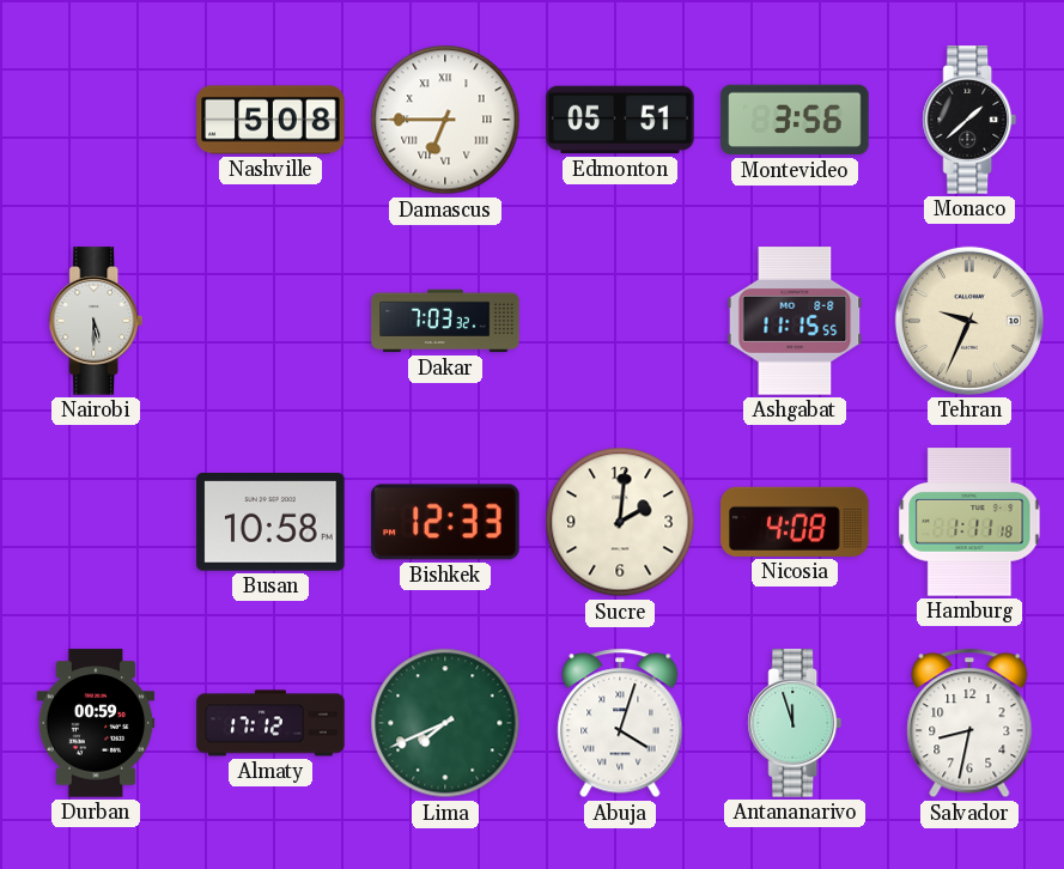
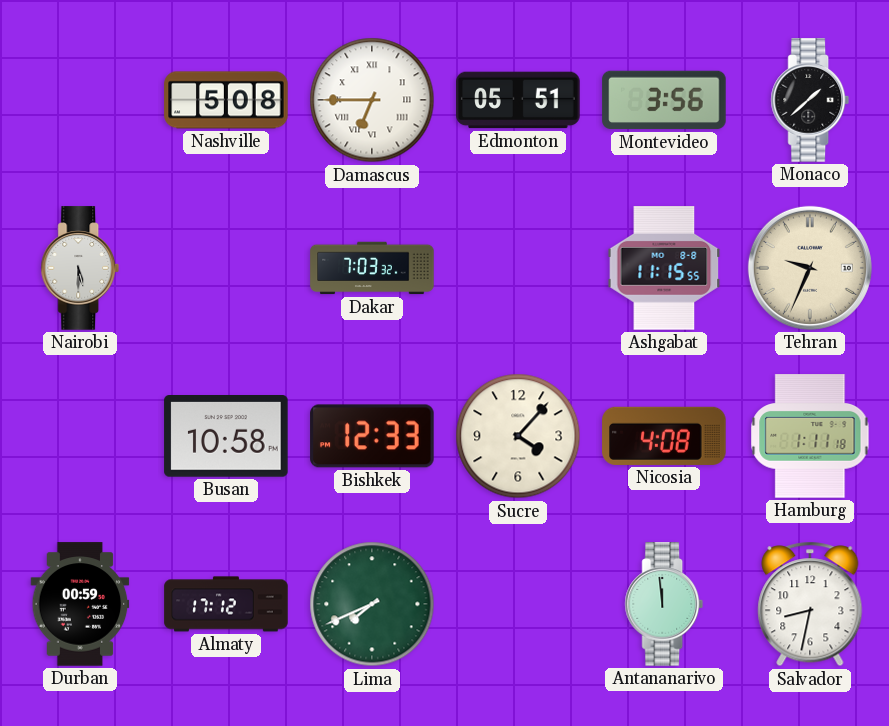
Sucre: 2:01 -> 4:07
Abuja: 4:03 -> none
Antananarivo: 11:57 -> 11:59
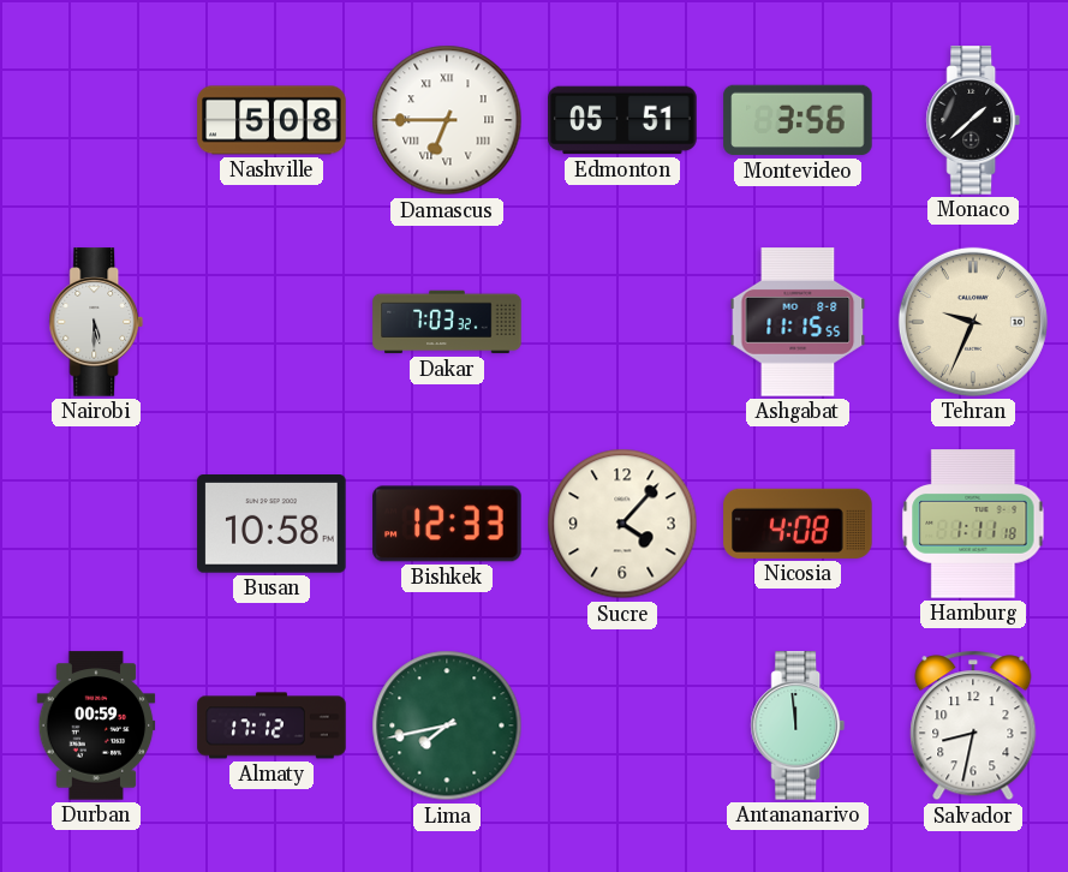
Lima: 7:41 -> 7:43
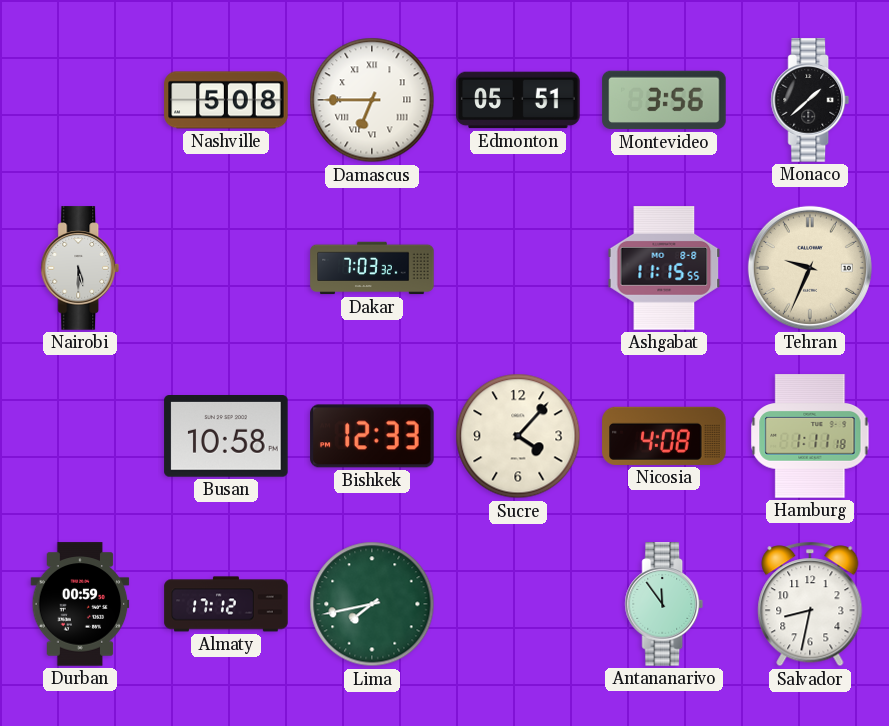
Antananarivo: 11:59 -> 11:54
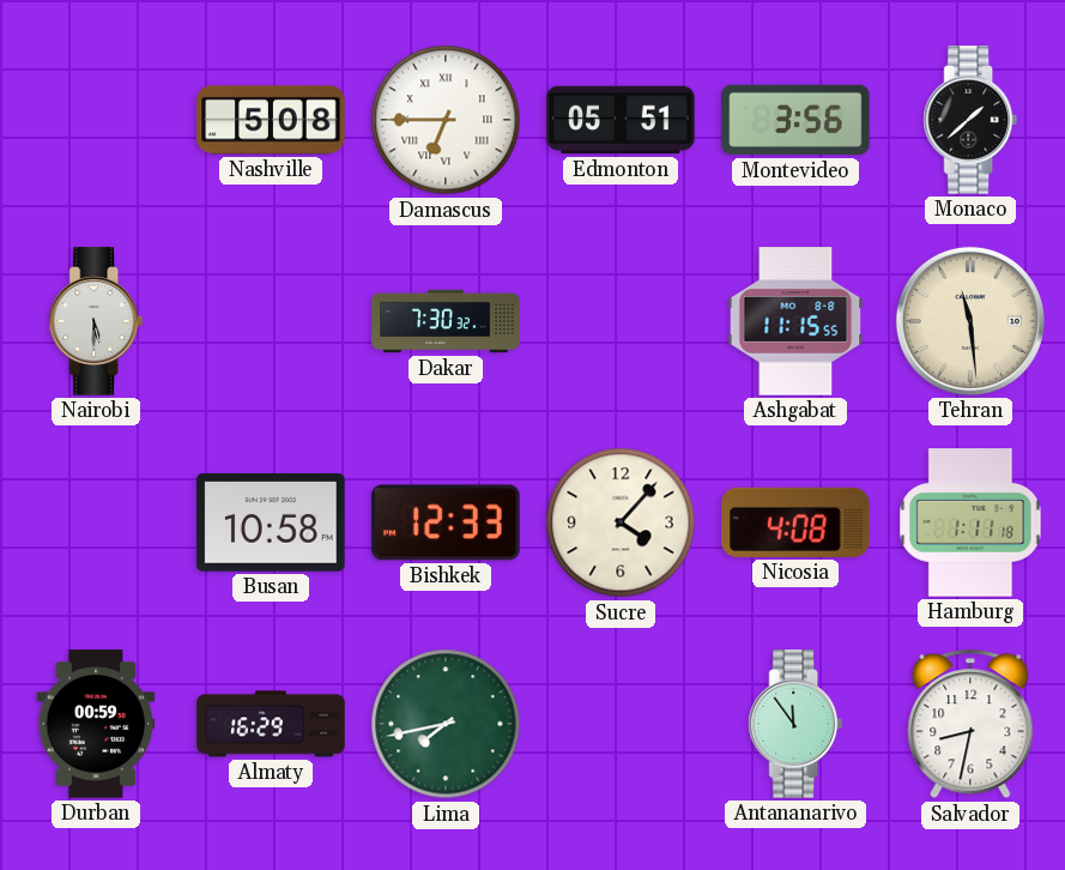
Dakar: 7:03 -> 7:30
Tehran: 9:34 -> 11:29
Almaty: 17:12 -> 16:29
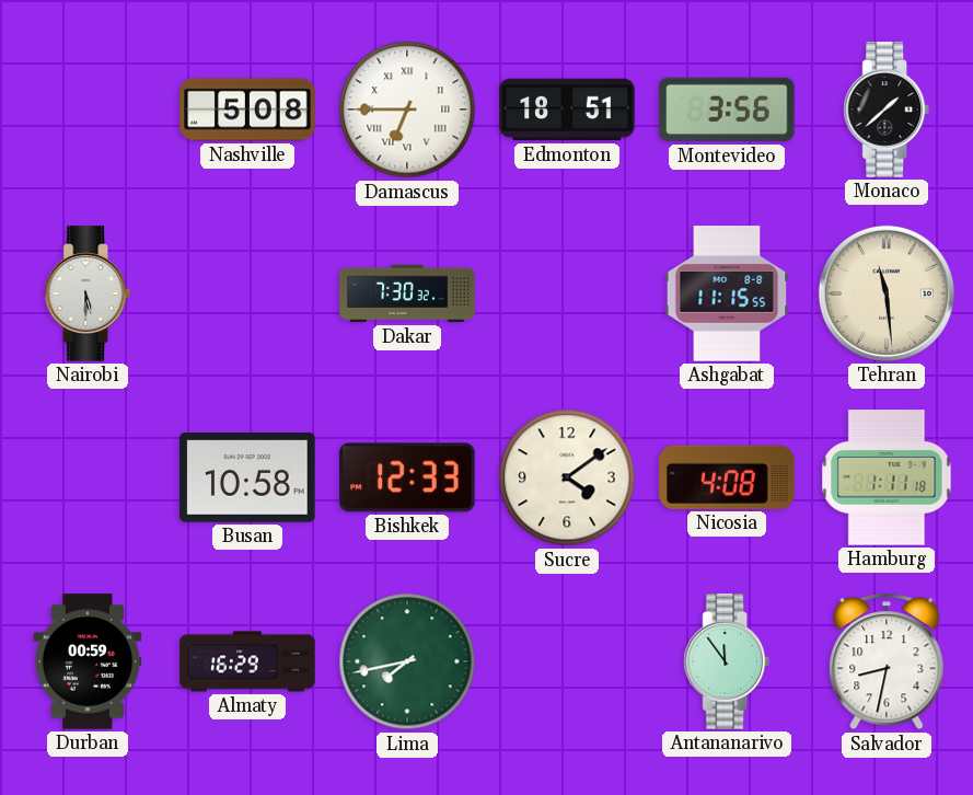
Edmonton: 05:51 -> 18:51
Sucre: 4:07 -> 4:09
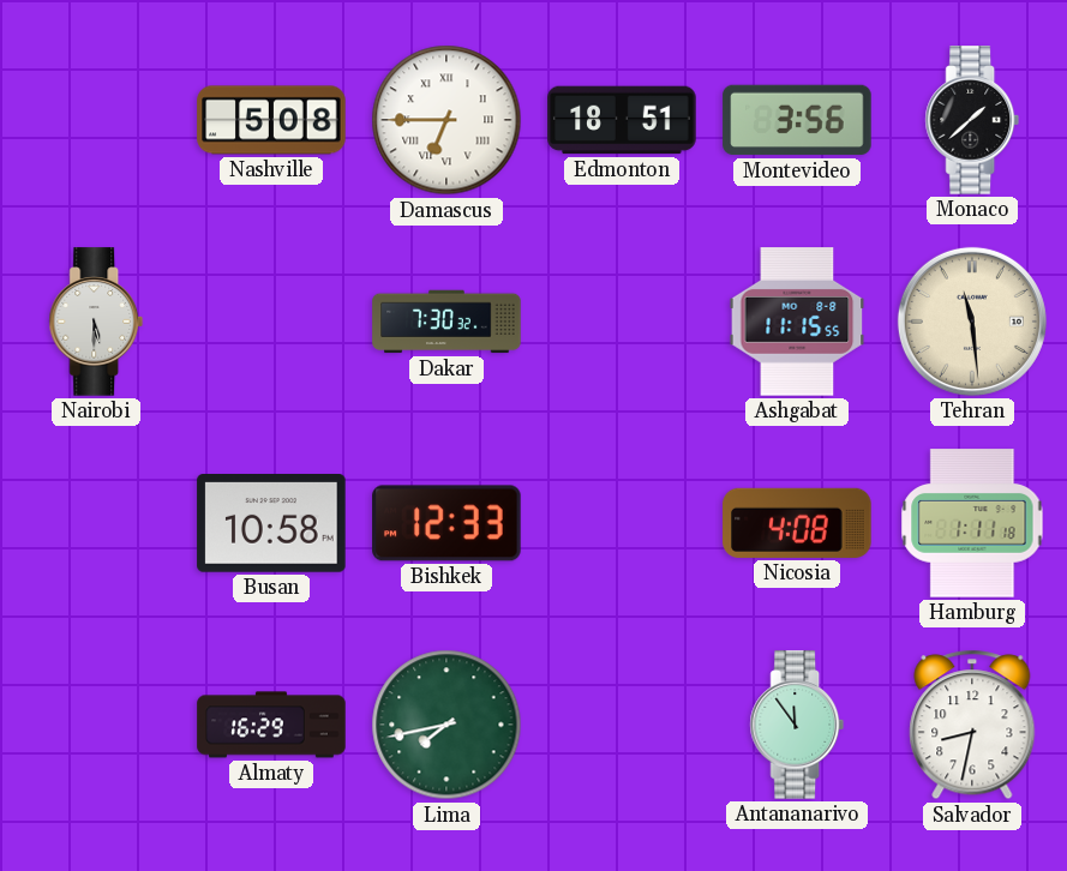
Sucre: 4:09 -> none
Durban: 00:59 -> none
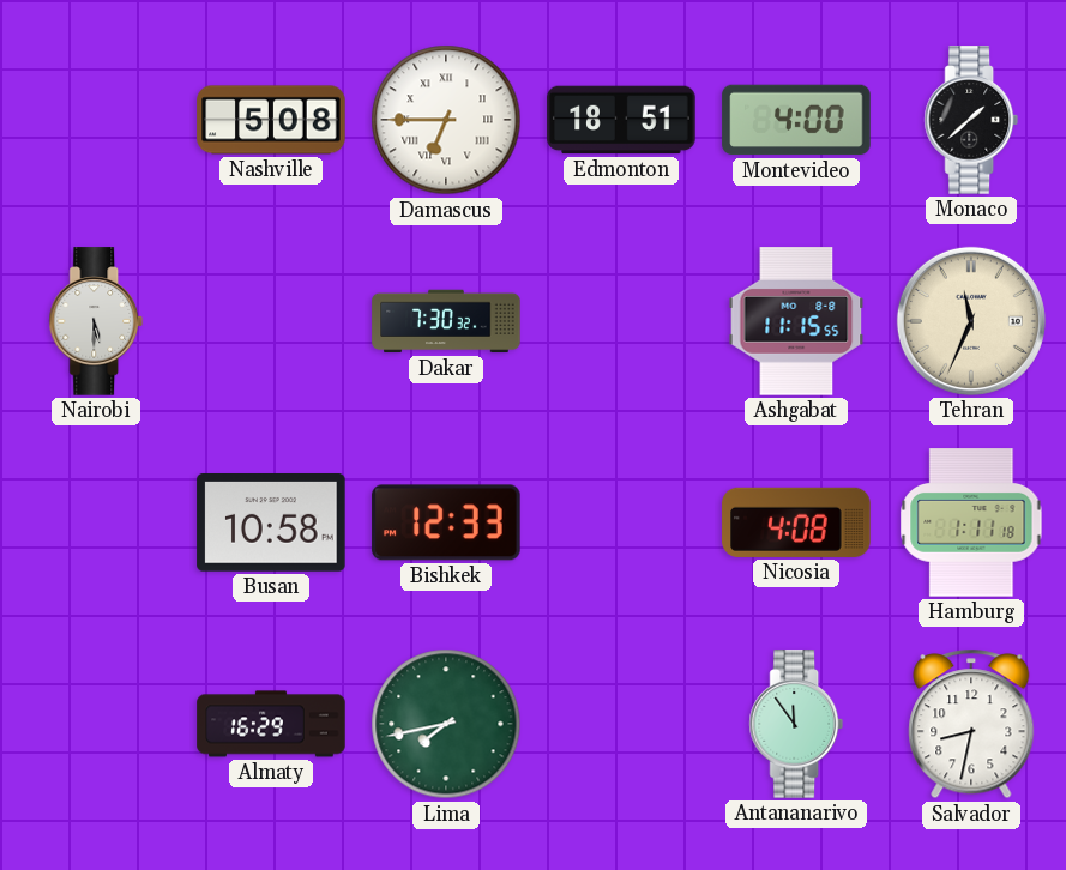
Montevideo: 3:56 -> 4:00
Tehran: 11:29 -> 11:34
